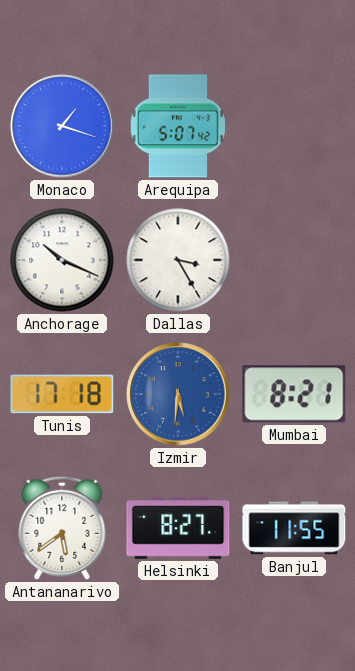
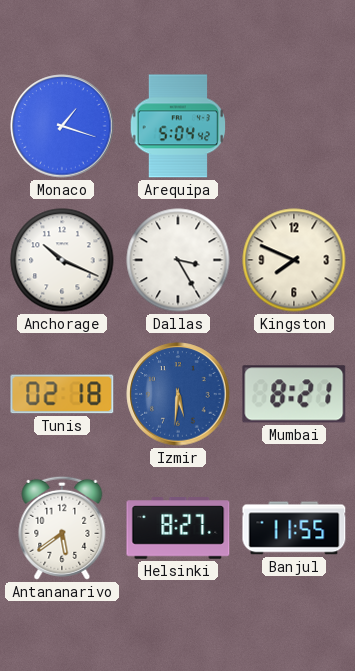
Arequipa: 5:07 -> 5:04
Kingston: none -> 7:49
Tunis: 17:18 -> 02:18
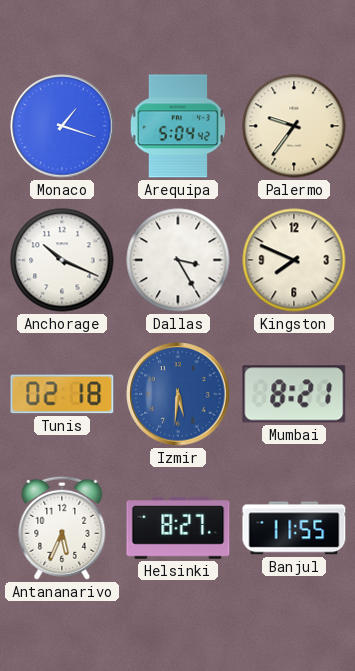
Palermo: none -> 9:36
Antananarivo: 5:39 -> 5:34
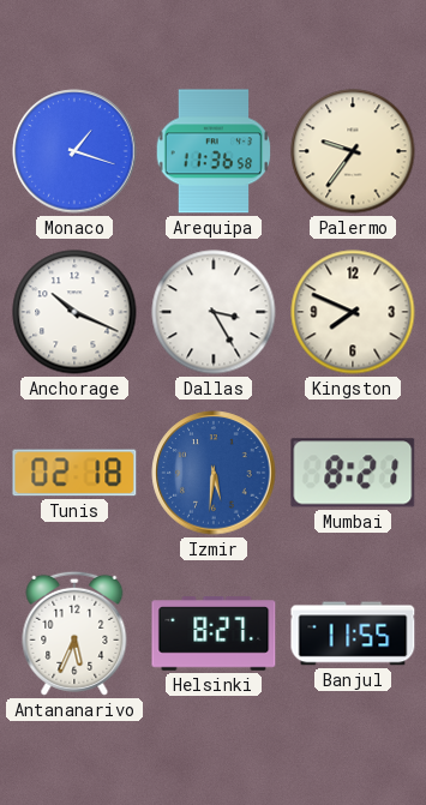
Arequipa: 5:04 -> 11:36
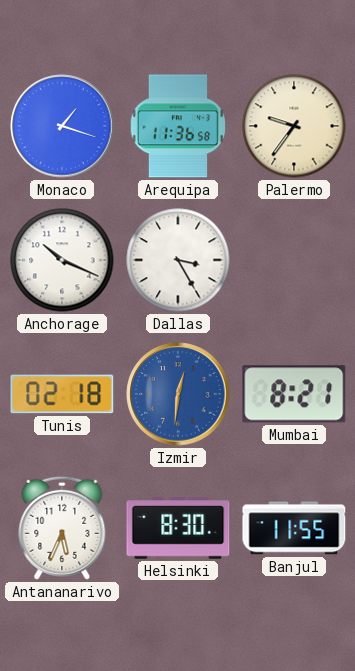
Kingston: 7:49 -> none
Izmir: 5:31 -> 12:31
Helsinki: 8:27 -> 8:30
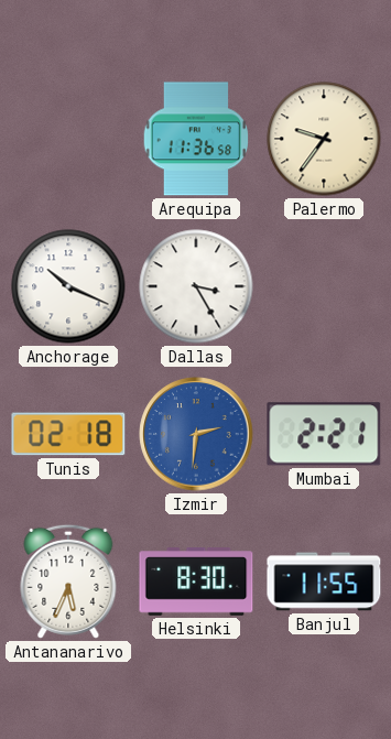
Monaco: 1:18 -> none
Izmir: 12:31 -> 2:31
Mumbai: 8:21 -> 2:21
